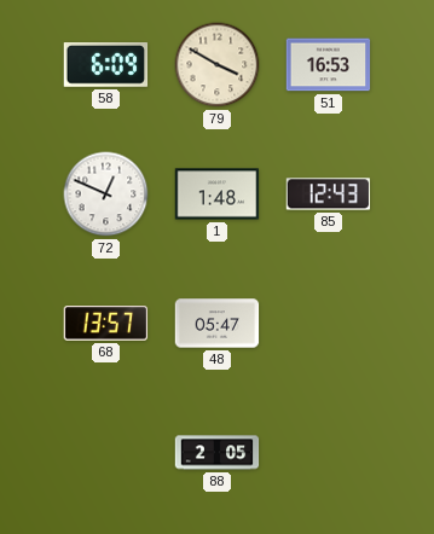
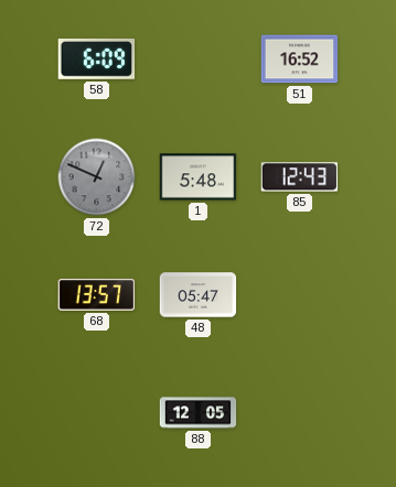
79: 3:50 -> none
51: 16:53 -> 16:52
72 dial: white -> grey
1: 1:48 -> 5:48
88: 2:05 -> 12:05
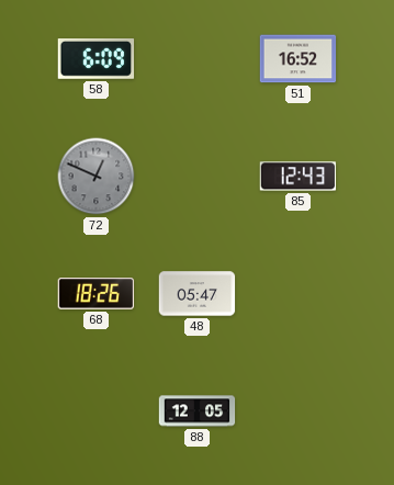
1: 5:48 -> none
68: 13:57 -> 18:26
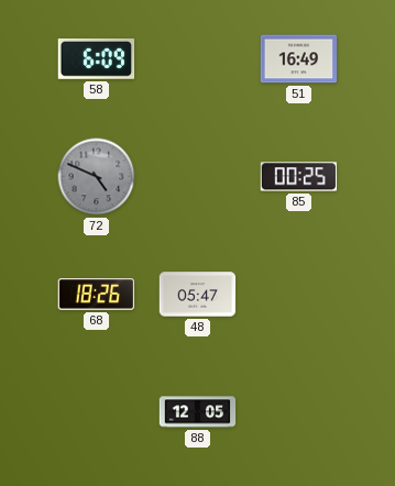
51: 16:52 -> 16:49
72: 12:49 -> 4:49
85: 12:43 -> 00:25
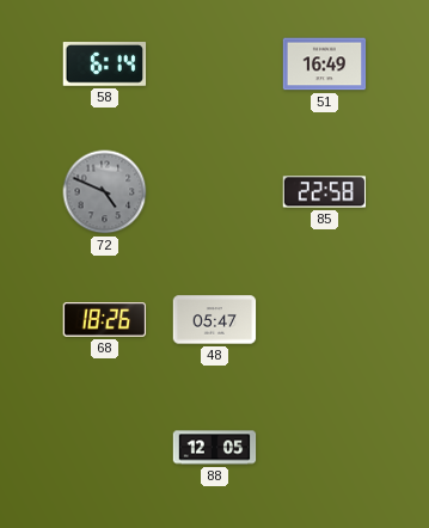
58: 6:09 -> 6:14
85: 00:25 -> 22:58
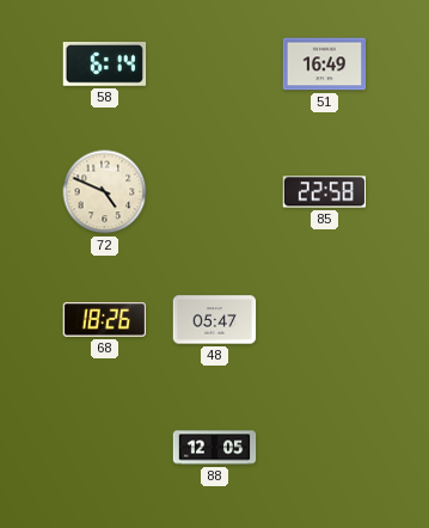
72 dial: grey -> cream
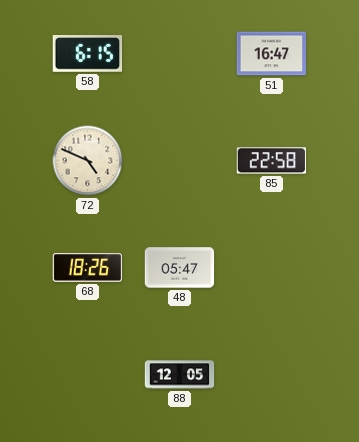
58: 6:14 -> 6:15
51: 16:49 -> 16:47
